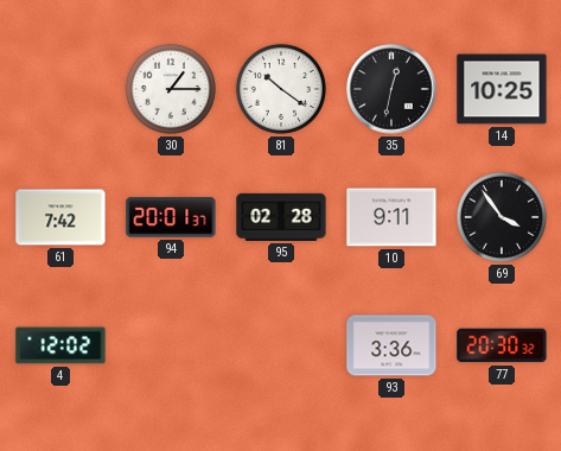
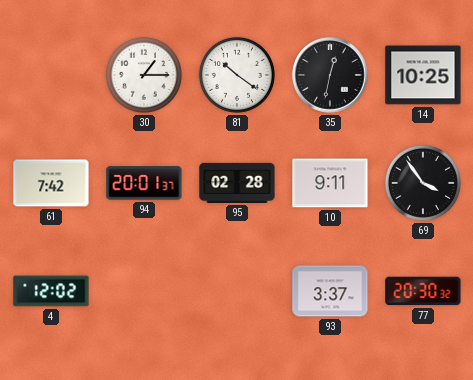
93: 3:36 -> 3:37
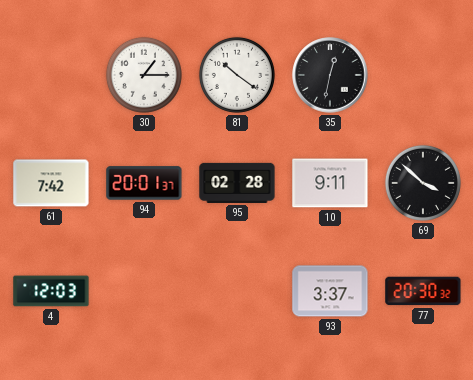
14: 10:25 -> none
69: 3:54 -> 3:52
4: 12:02 -> 12:03
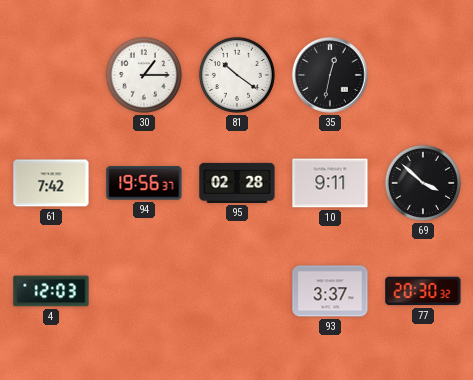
94: 20:01 -> 19:56
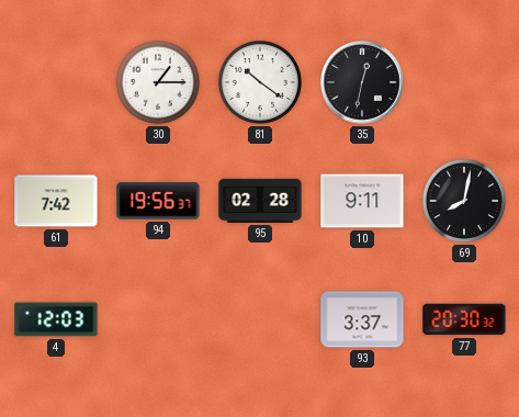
69: 3:52 -> 8:02
